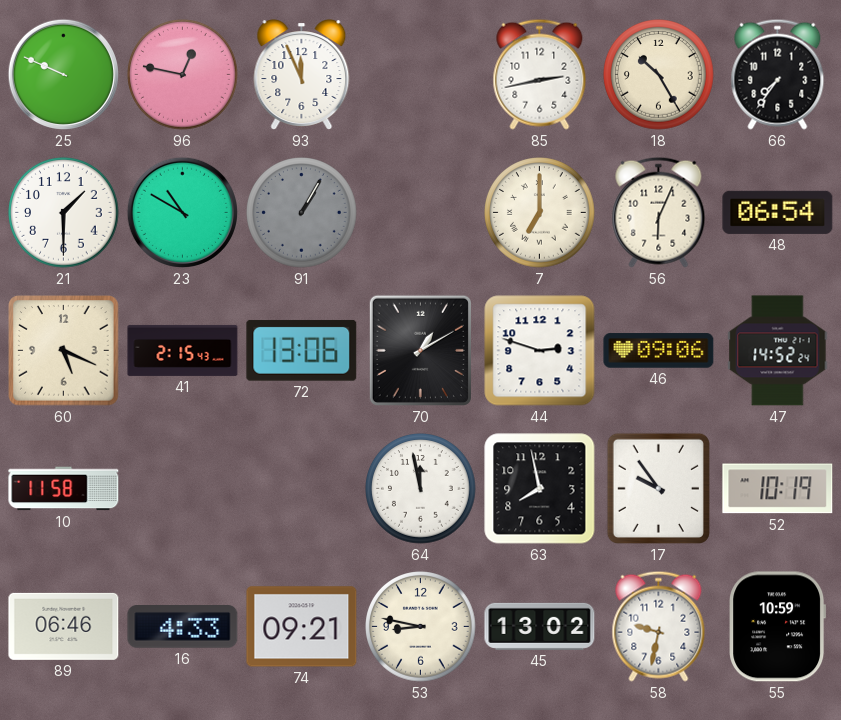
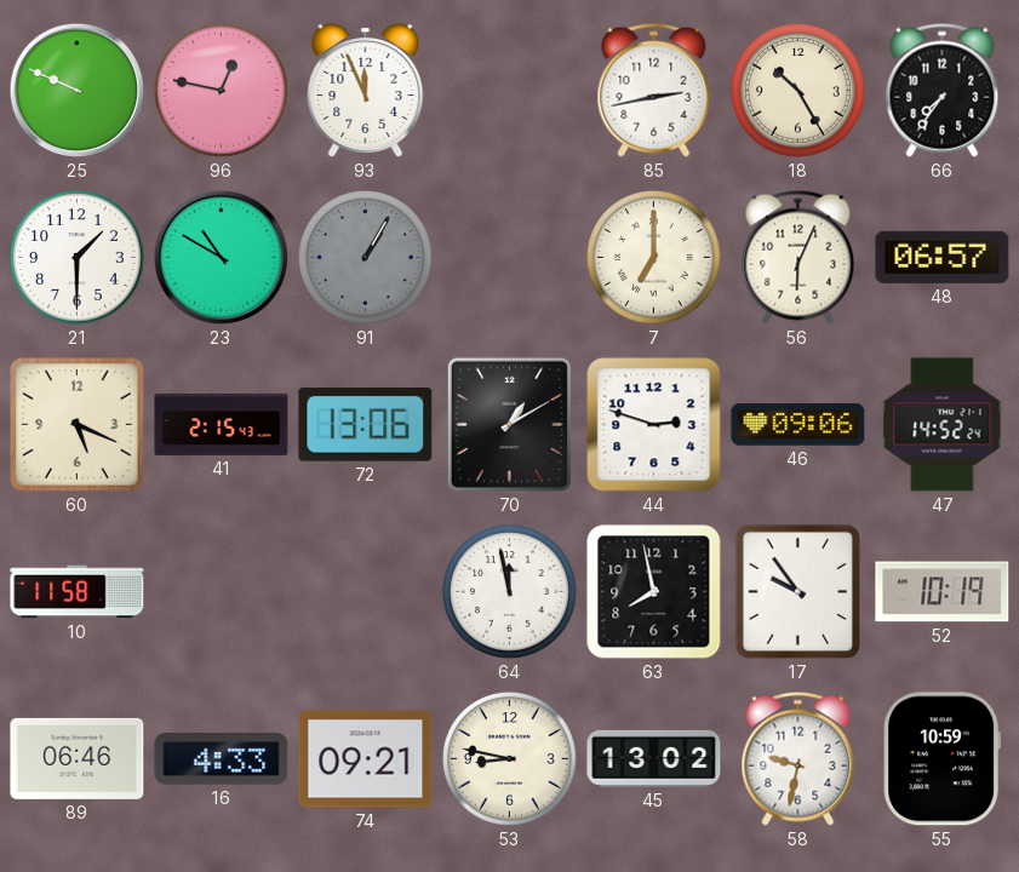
48: 06:54 -> 06:57
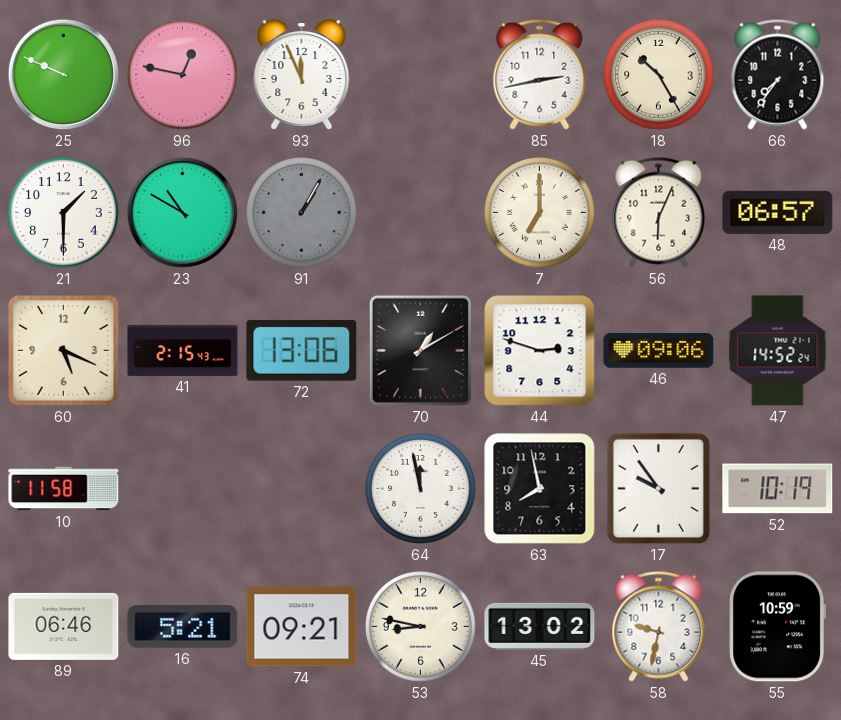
16: 4:33 -> 5:21
